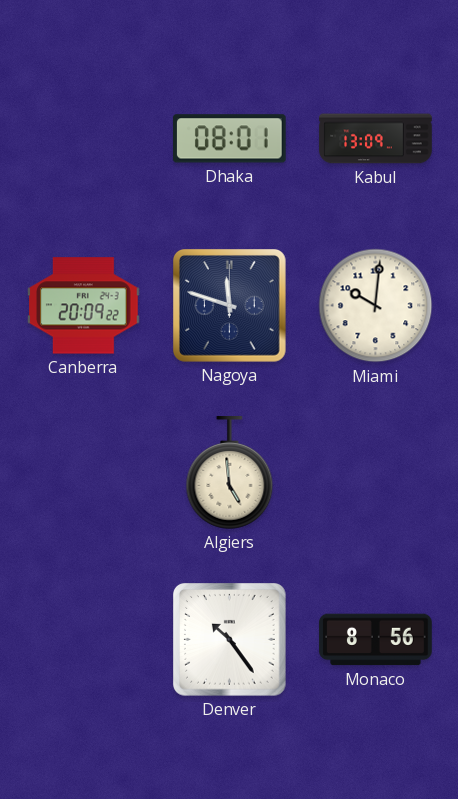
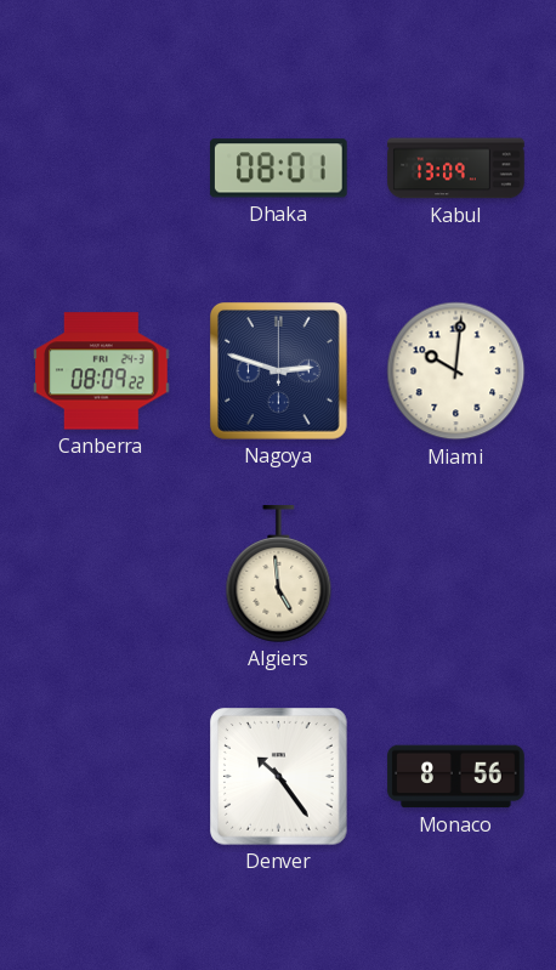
Canberra: 20:09 -> 08:09
Nagoya: 11:48 -> 2:48
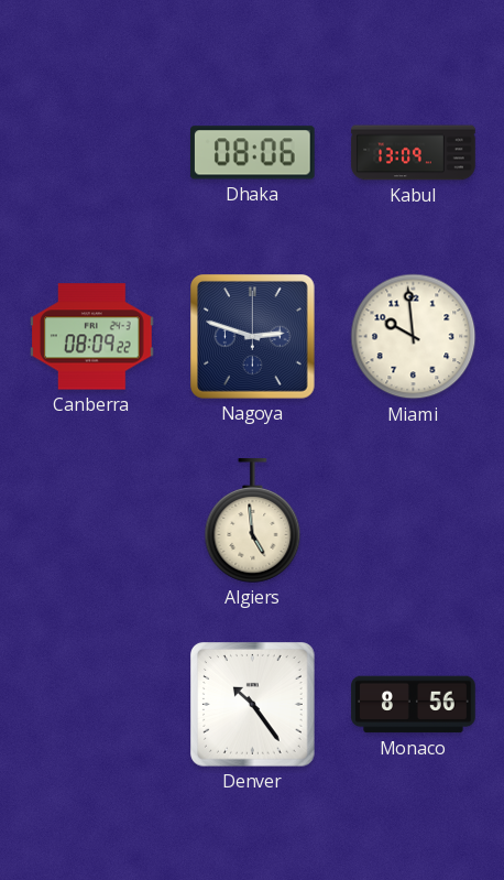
Dhaka: 08:01 -> 08:06
Miami: 10:01 -> 9:59
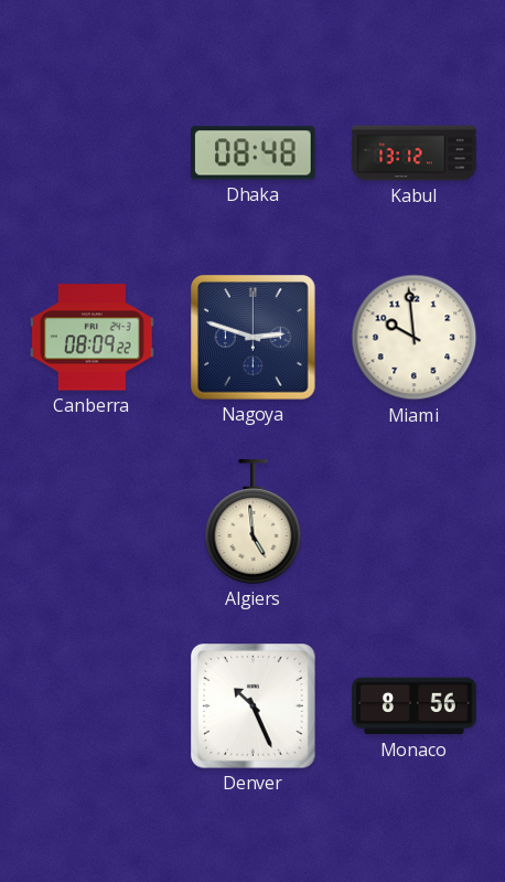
Dhaka: 08:06 -> 08:48
Kabul: 13:09 -> 13:12
Denver: 10:24 -> 10:26
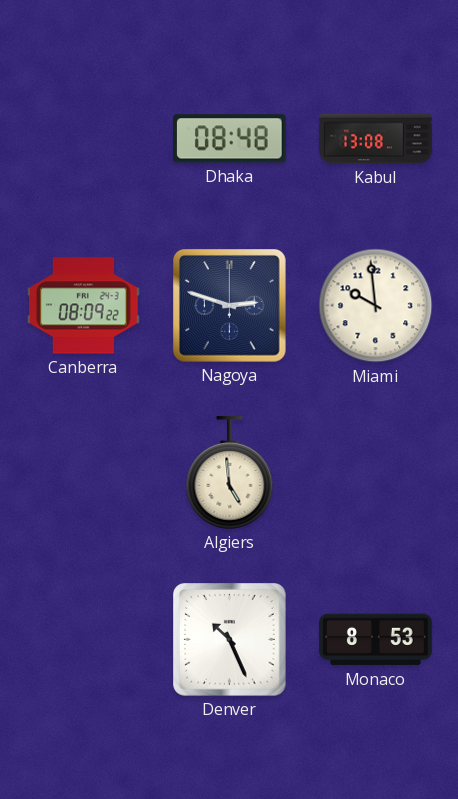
Kabul: 13:12 -> 13:08
Monaco: 8:56 -> 8:53
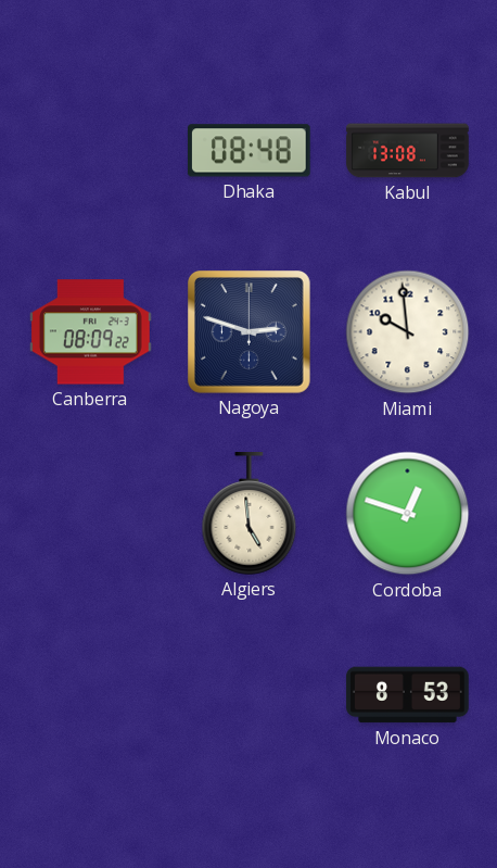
Cordoba: none -> 12:48
Denver: 10:26 -> none
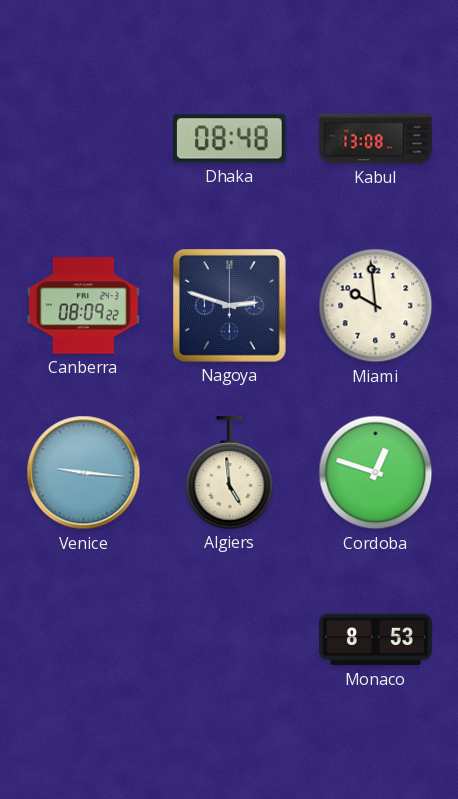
Venice: none -> 9:16
